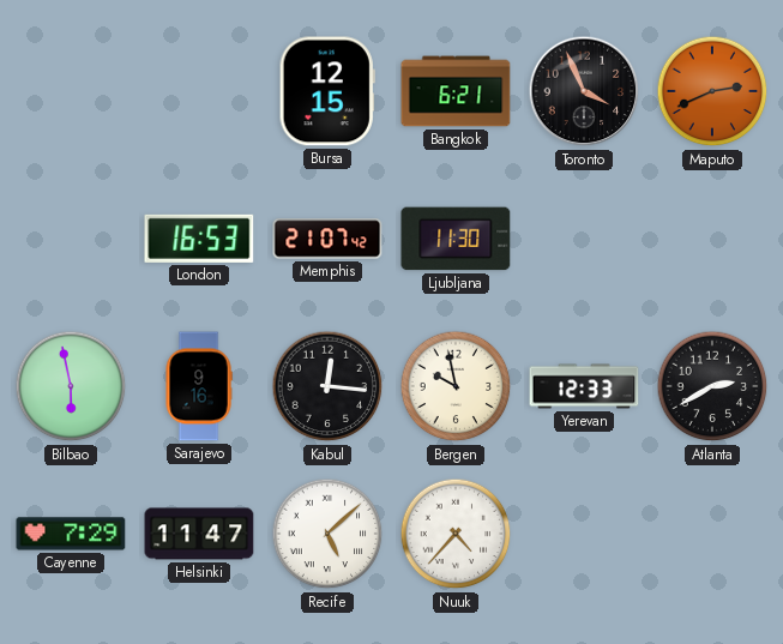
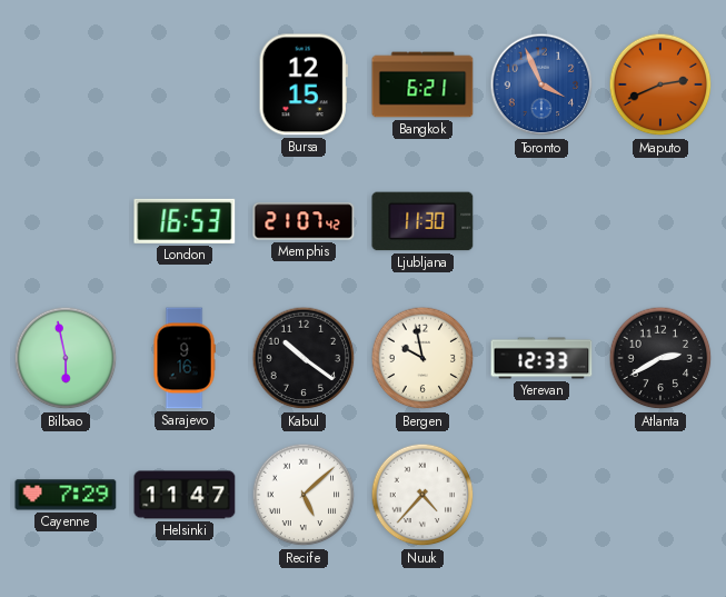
Toronto dial: black -> blue
Kabul: 12:16 -> 10:21
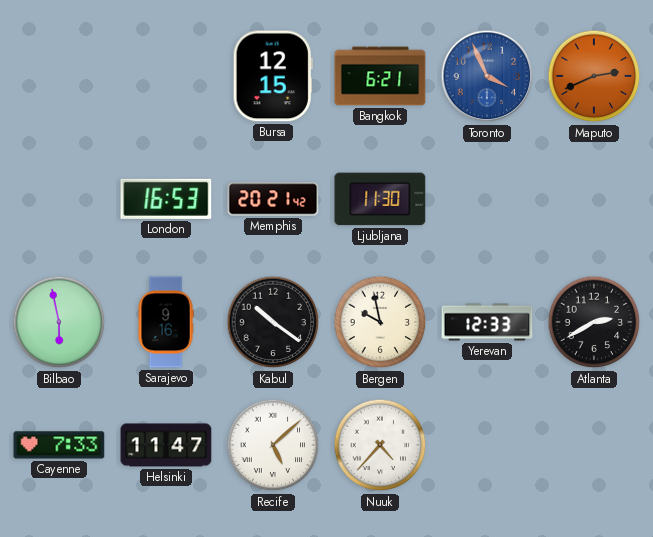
Memphis: 21:07 -> 20:21
Cayenne: 7:29 -> 7:33
